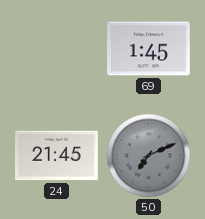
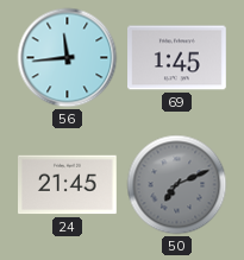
56: none -> 11:44
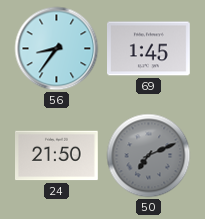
56: 11:44 -> 8:36
24: 21:45 -> 21:50
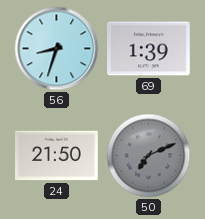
56: 8:36 -> 8:33
69: 1:45 -> 1:39
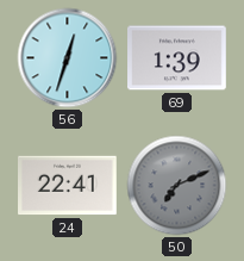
56: 8:33 -> 12:33
24: 21:50 -> 22:41
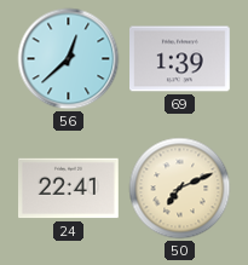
56: 12:33 -> 12:38
50 dial: grey -> cream
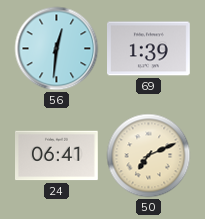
56: 12:38 -> 12:31
24: 22:41 -> 06:41
